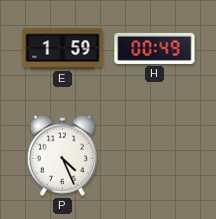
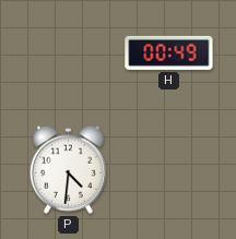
E: 1:59 -> none
P: 4:26 -> 4:31
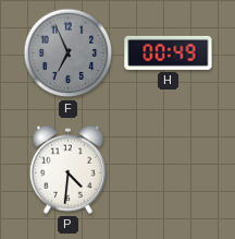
F: none -> 6:56
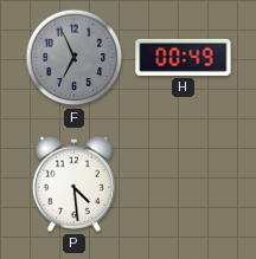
P: 4:31 -> 4:29
